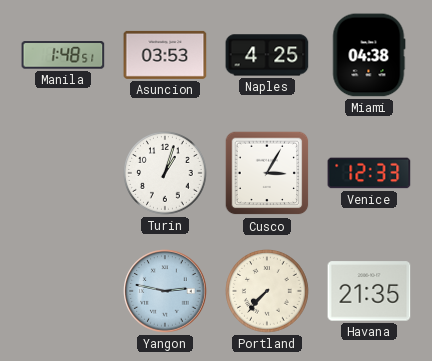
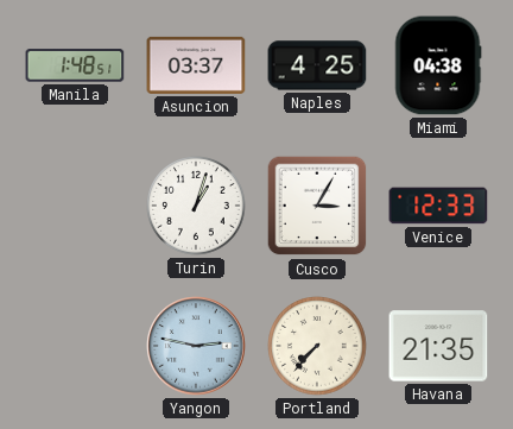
Asuncion: 03:53 -> 03:37
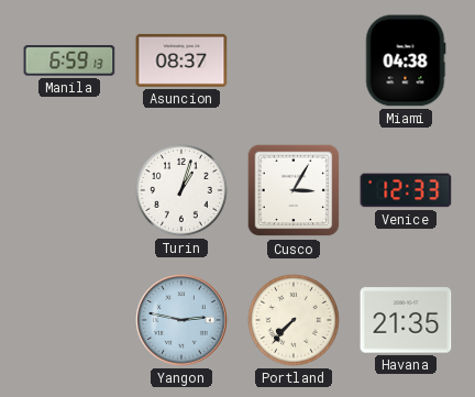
Manila: 1:48 -> 6:59
Asuncion: 03:37 -> 08:37
Naples: 4:25 -> none
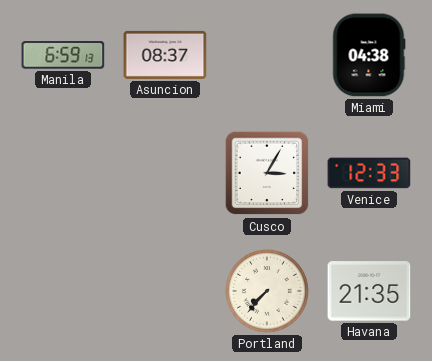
Turin: 1:03 -> none
Yangon: 2:47 -> none
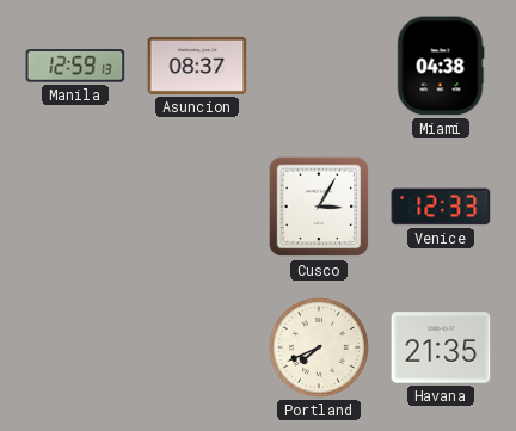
Manila: 6:59 -> 12:59
Portland: 7:37 -> 7:41
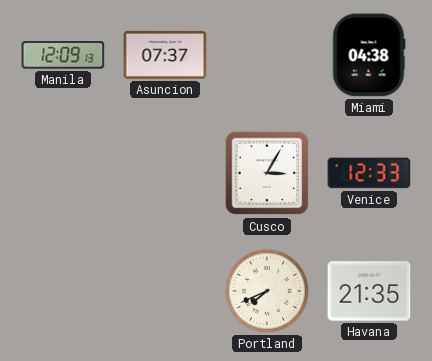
Manila: 12:59 -> 12:09
Asuncion: 08:37 -> 07:37
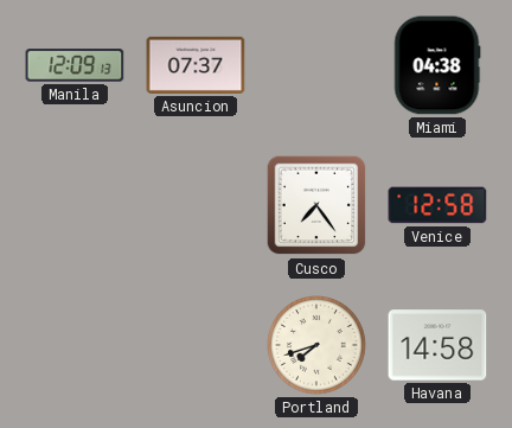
Cusco: 3:05 -> 7:24
Venice: 12:33 -> 12:58
Portland: 7:41 -> 7:42
Havana: 21:35 -> 14:58
